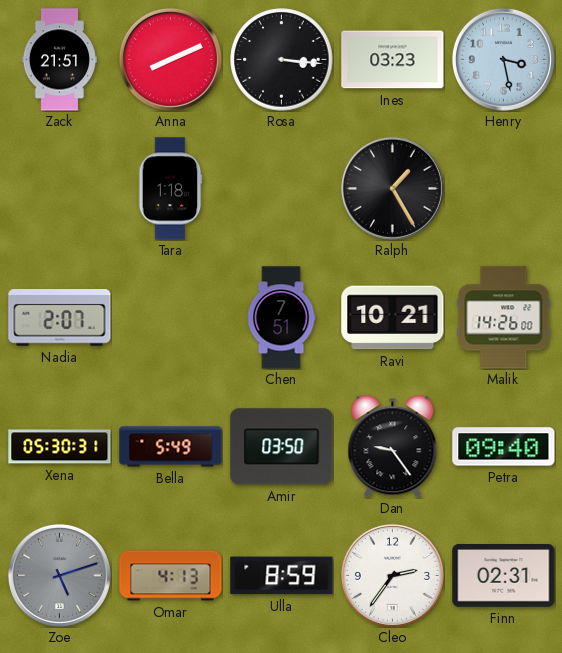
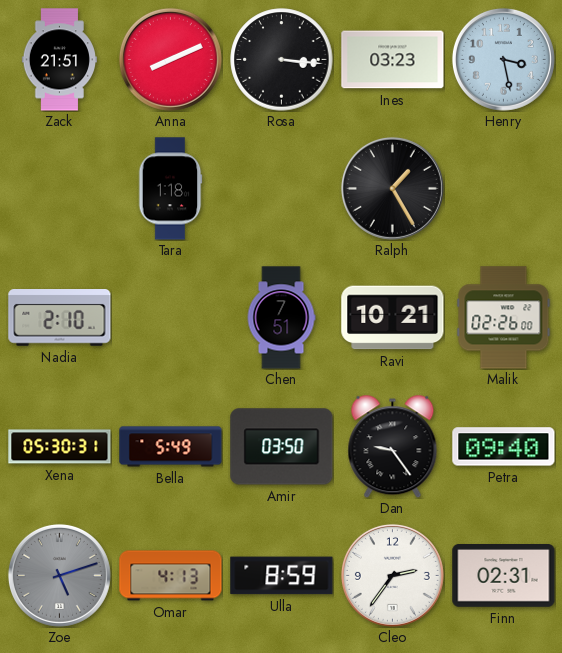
Nadia: 2:07 -> 2:10
Malik: 14:26 -> 02:26
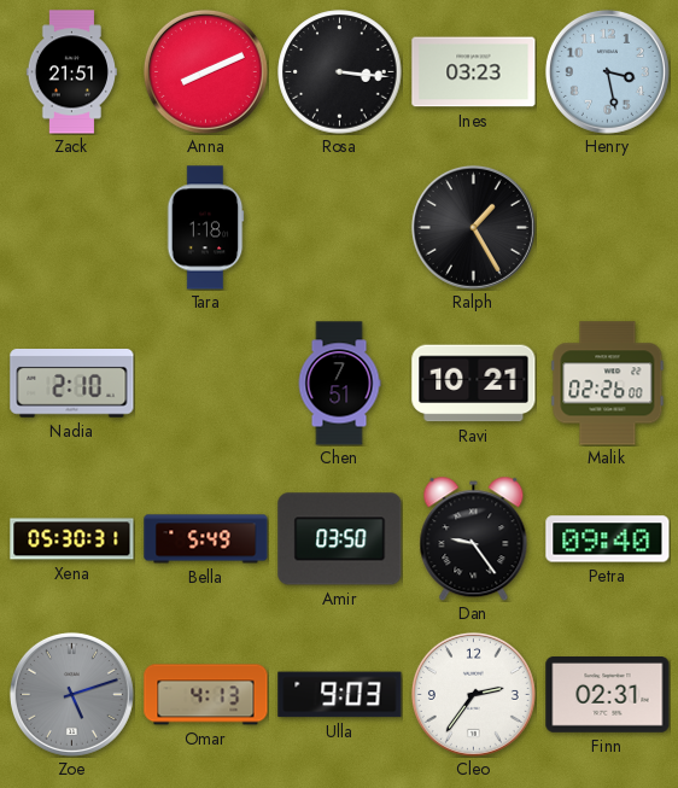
Ulla: 8:59 -> 9:03
